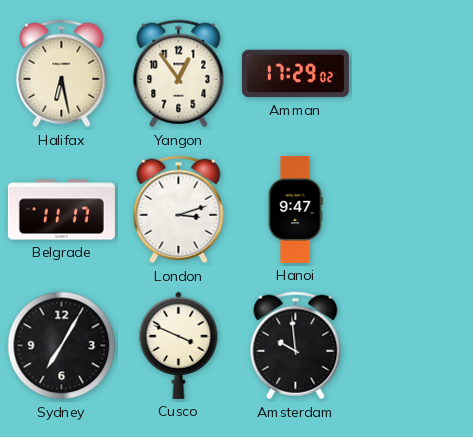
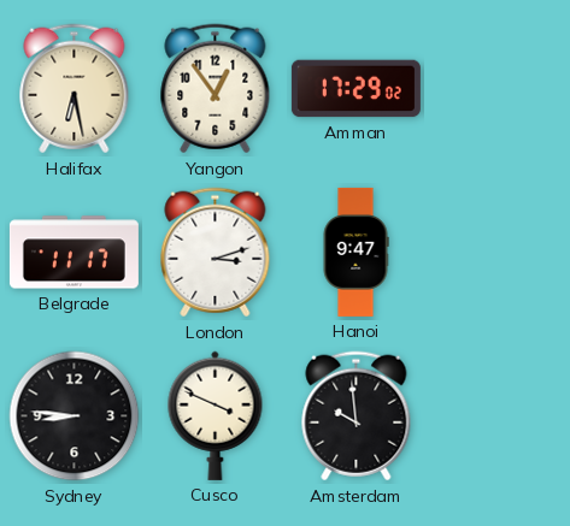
Sydney: 7:05 -> 8:46
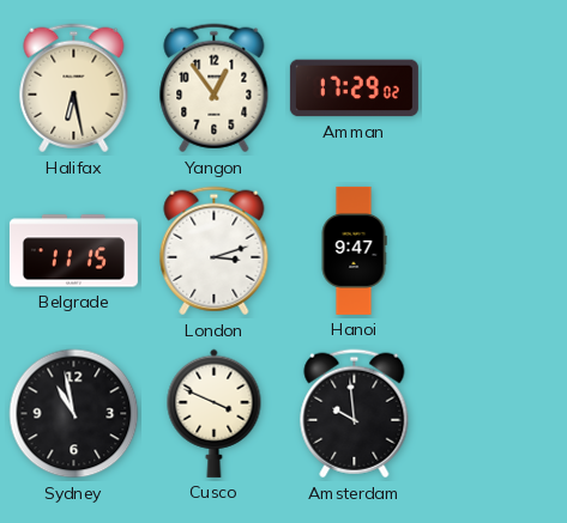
Belgrade: 11:17 -> 11:15
Sydney: 8:46 -> 10:58
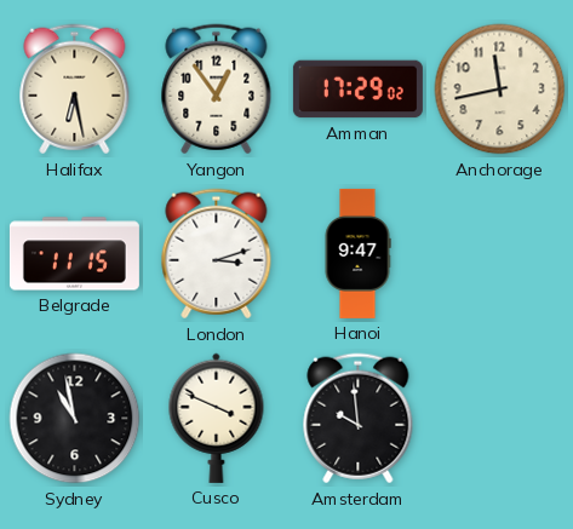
Anchorage: none -> 11:43
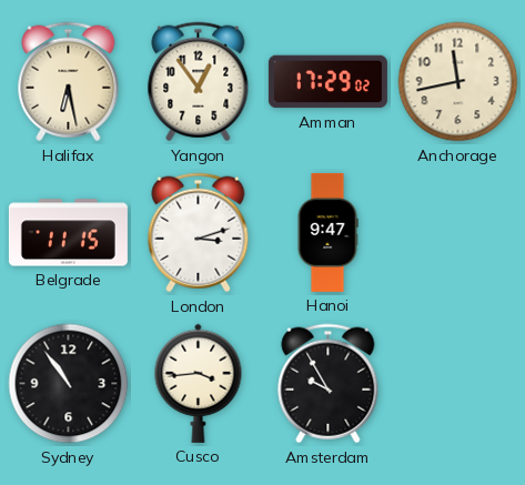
Sydney: 10:58 -> 10:54
Cusco: 3:49 -> 3:44
Amsterdam: 9:59 -> 9:55
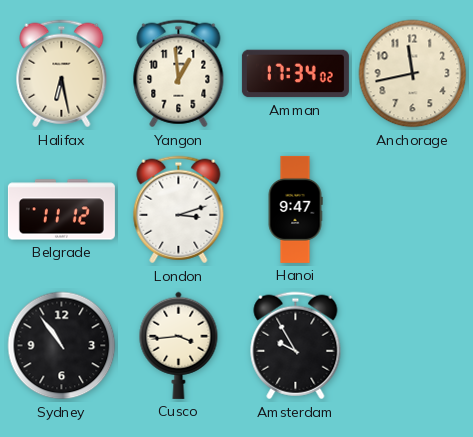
Yangon: 12:54 -> 12:59
Amman: 17:29 -> 17:34
Belgrade: 11:15 -> 11:12
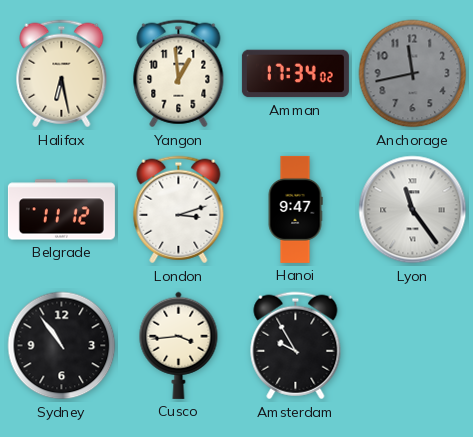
Anchorage dial: cream -> grey
Lyon: none -> 11:24
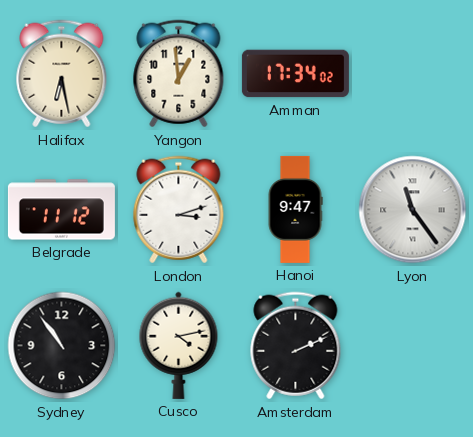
Anchorage: 11:43 -> none
Cusco: 3:44 -> 4:13
Amsterdam: 9:55 -> 2:11
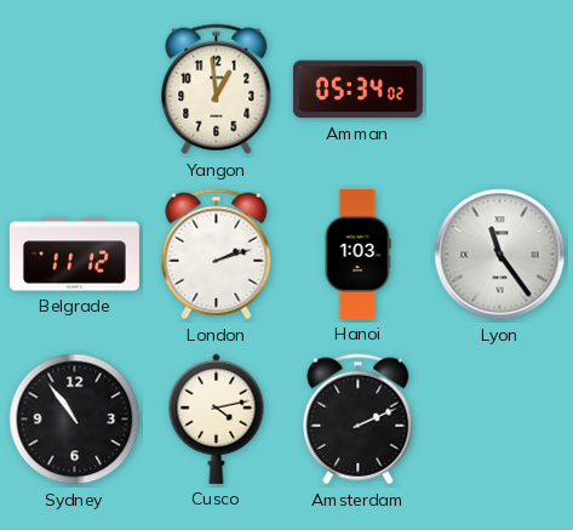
Halifax: 6:28 -> none
Amman: 17:34 -> 05:34
London: 3:12 -> 2:12
Hanoi: 9:47 -> 1:03
